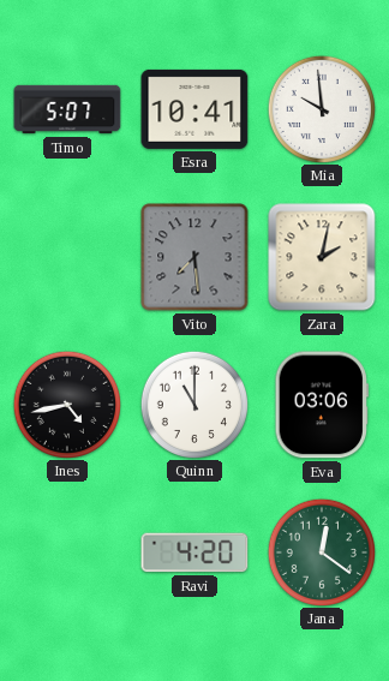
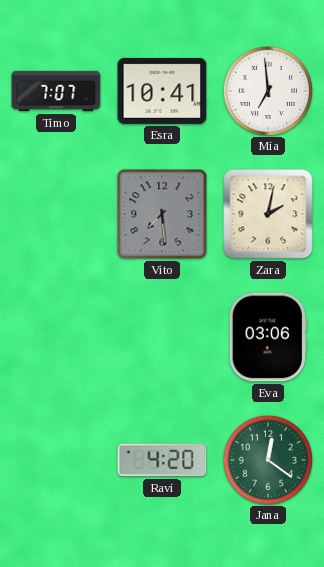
Timo: 5:07 -> 7:07
Mia: 9:59 -> 6:59
Ines: 4:43 -> none
Quinn: 11:00 -> none
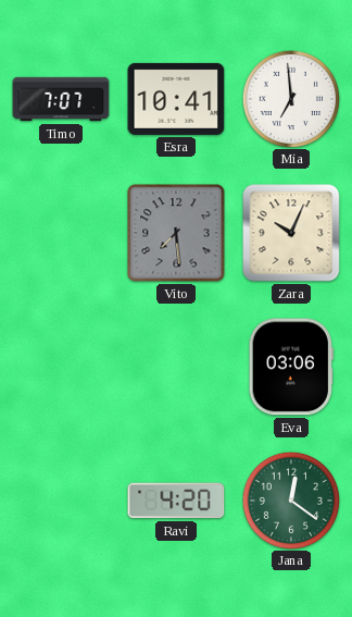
Zara: 2:02 -> 10:04
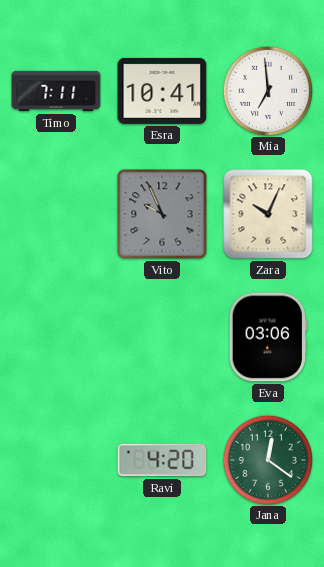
Timo: 7:07 -> 7:11
Vito: 7:29 -> 9:56
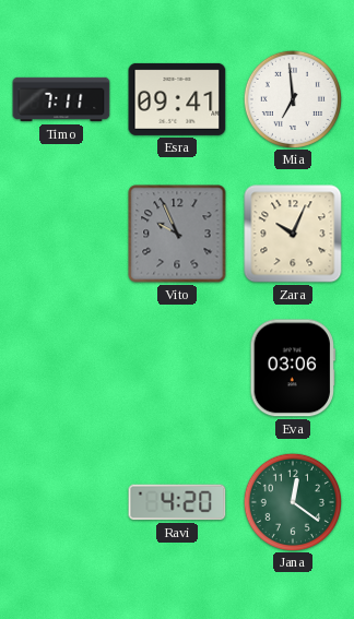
Esra: 10:41 -> 09:41
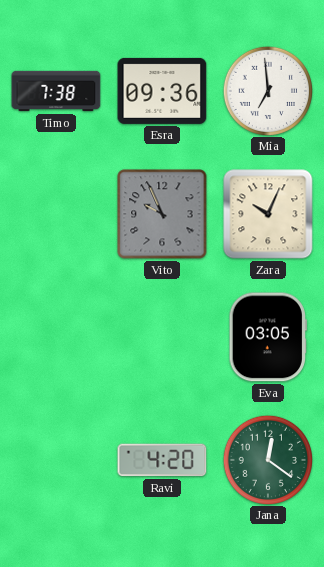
Timo: 7:11 -> 7:38
Esra: 09:41 -> 09:36
Eva: 03:06 -> 03:05
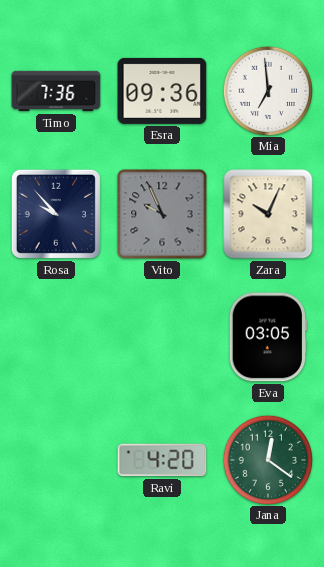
Timo: 7:38 -> 7:36
Rosa: none -> 9:53
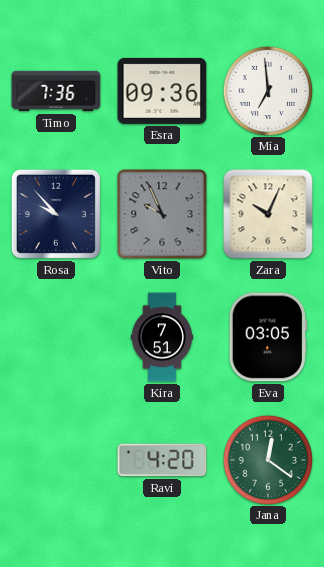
Kira: none -> 7:51
